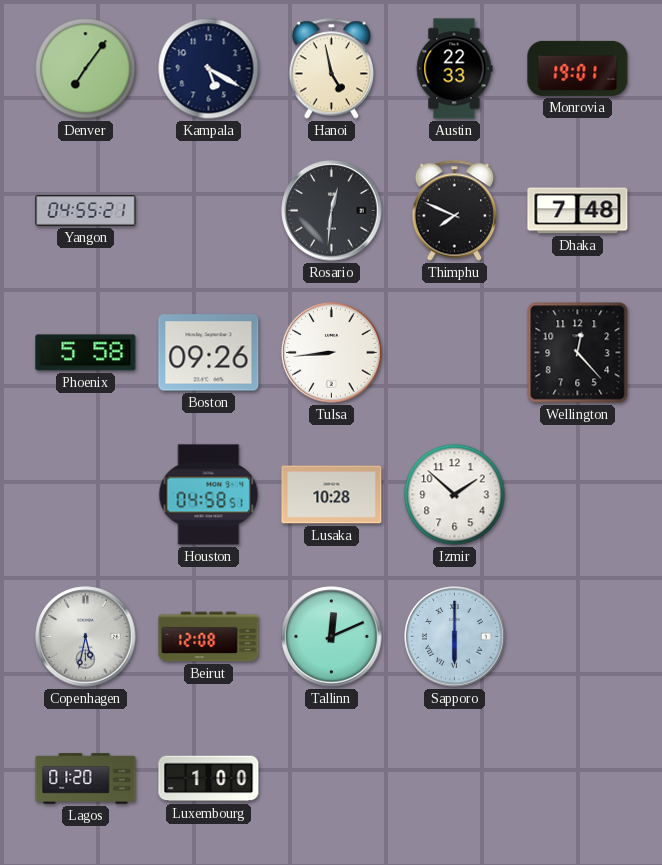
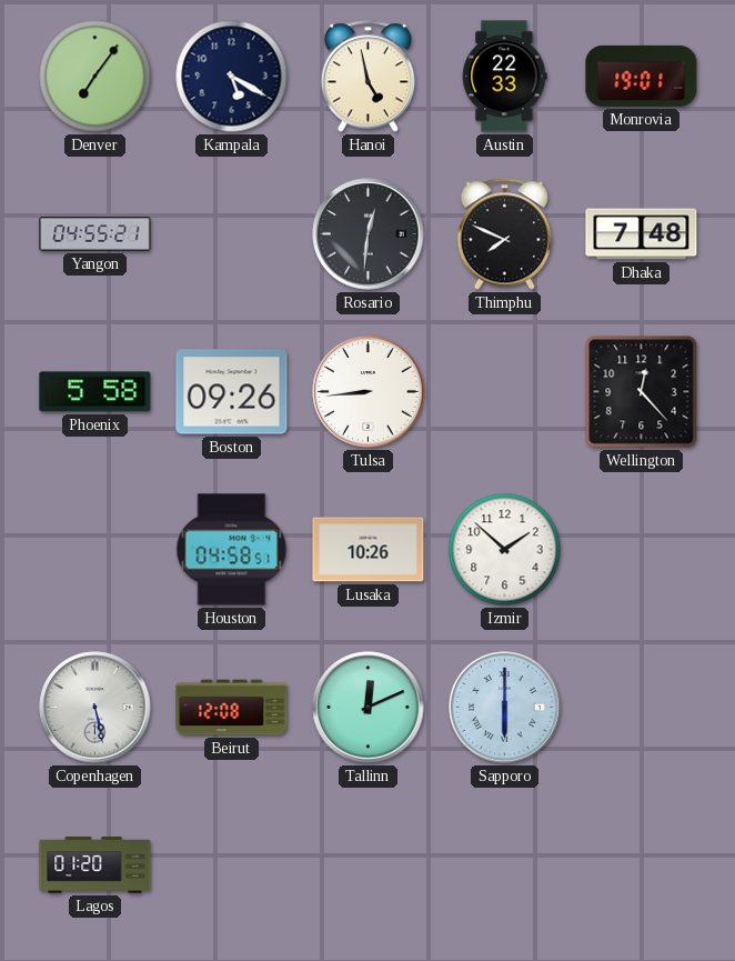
Lusaka: 10:28 -> 10:26
Copenhagen: 5:32 -> 5:28
Luxembourg: 1:00 -> none
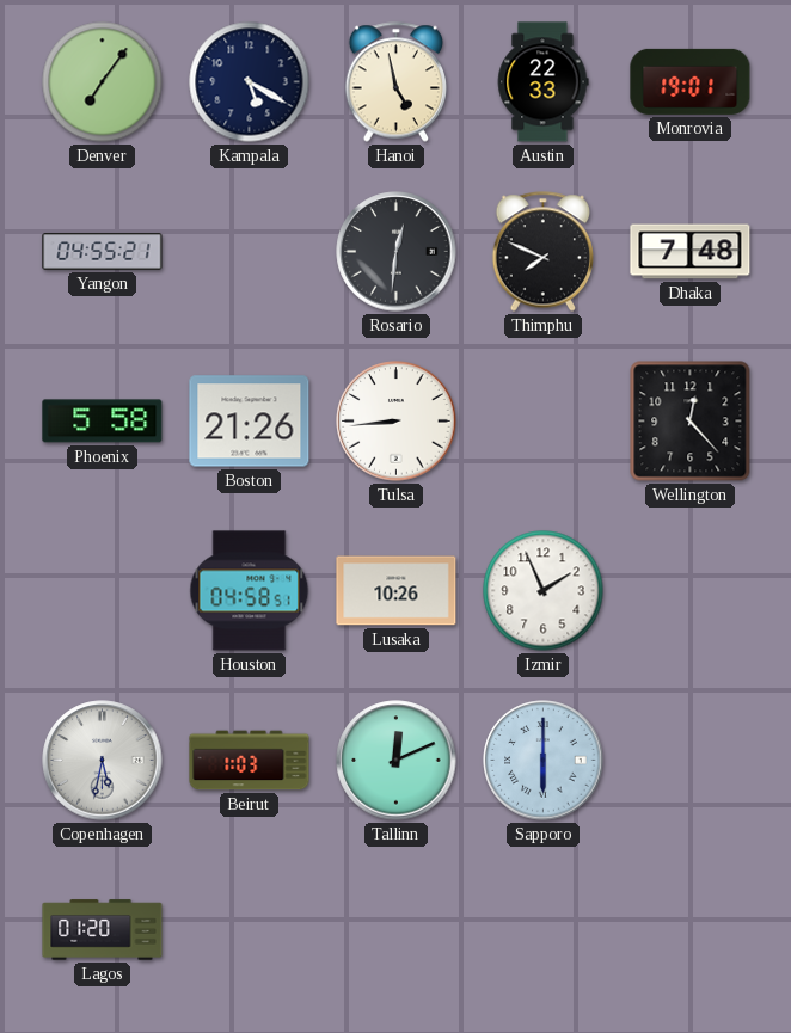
Boston: 09:26 -> 21:26
Izmir: 1:52 -> 1:56
Copenhagen: 5:28 -> 5:32
Beirut: 12:08 -> 1:03
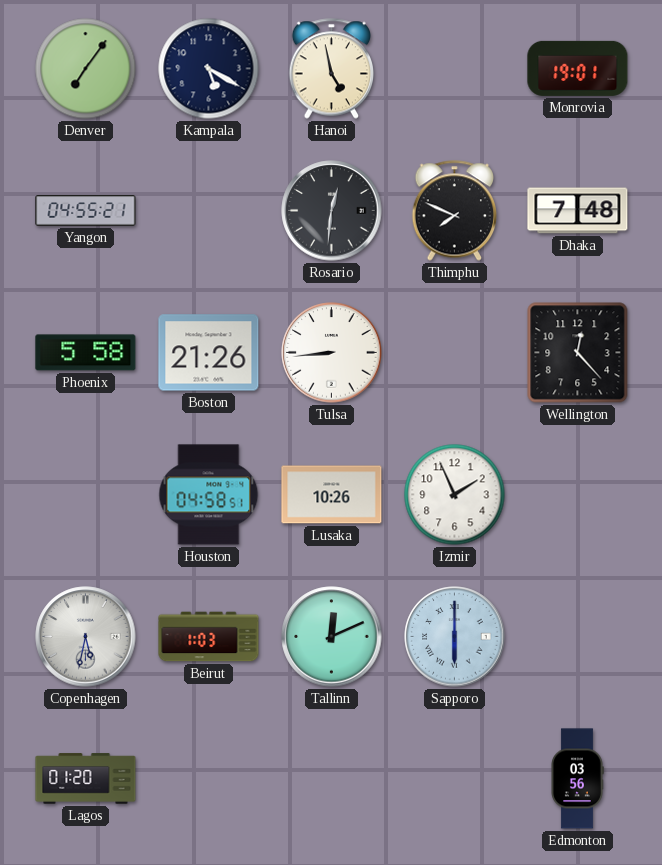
Austin: 22:33 -> none
Edmonton: none -> 03:56
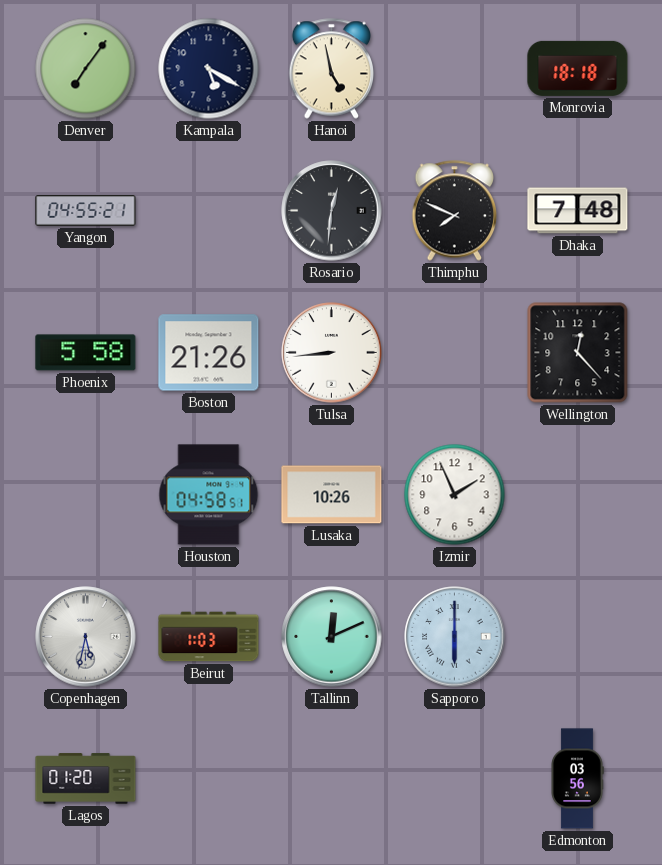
Monrovia: 19:01 -> 18:18
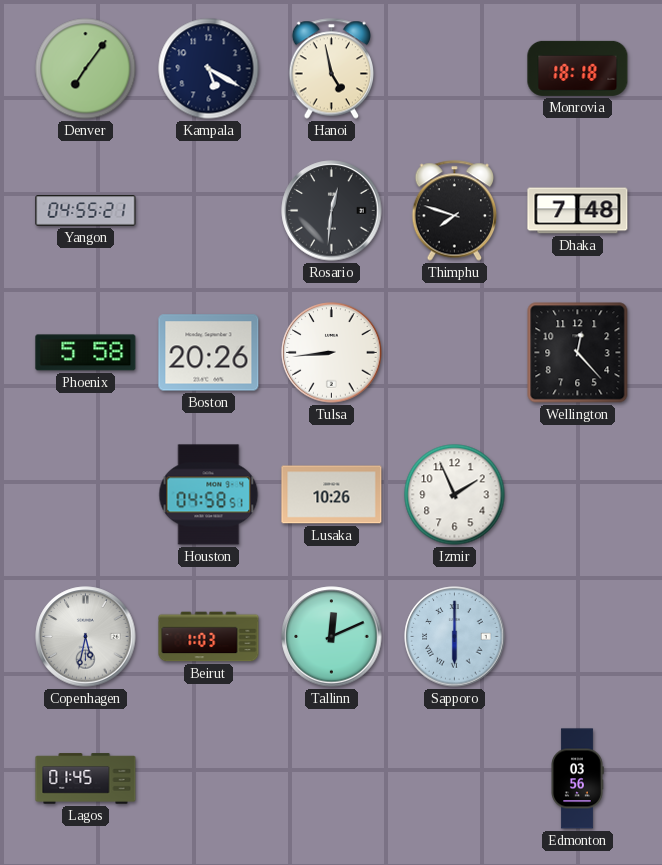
Thimphu: 7:49 -> 7:48
Boston: 21:26 -> 20:26
Lagos: 01:20 -> 01:45
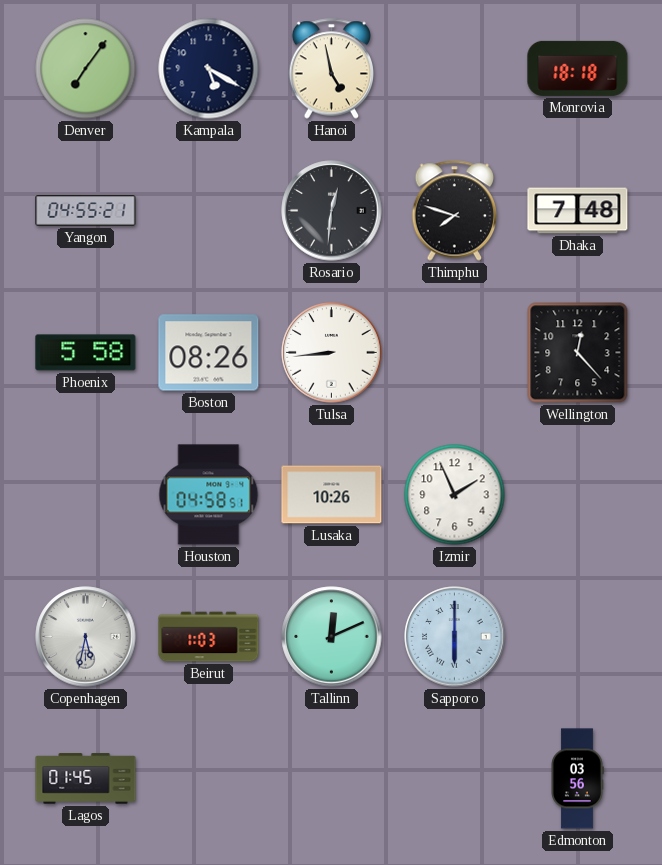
Boston: 20:26 -> 08:26
